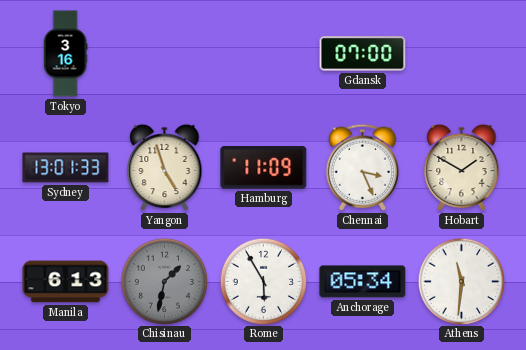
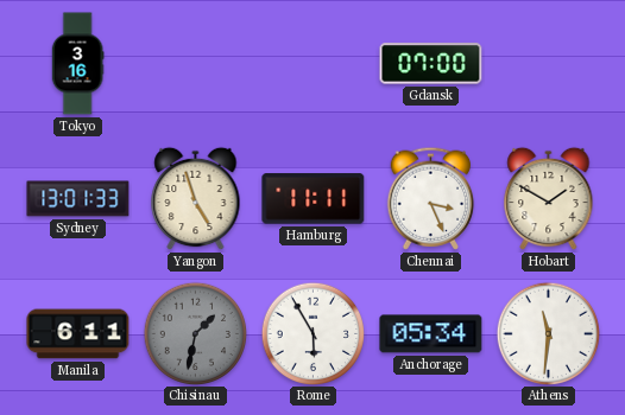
Hamburg: 11:09 -> 11:11
Manila: 6:13 -> 6:11
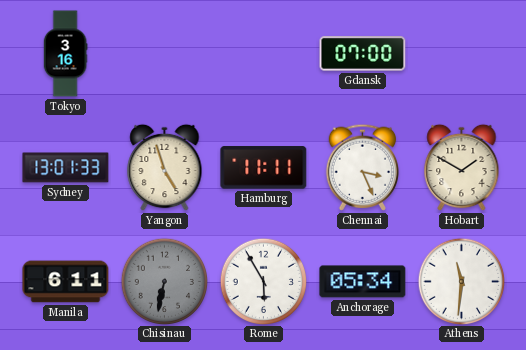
Chisinau: 1:32 -> 6:32
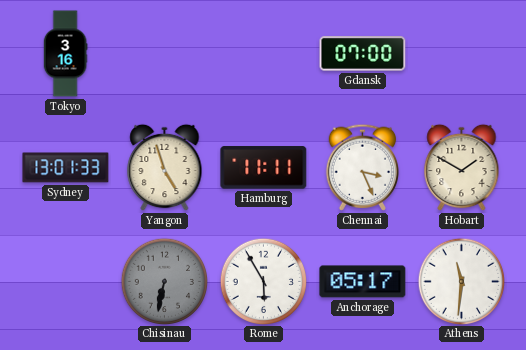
Manila: 6:11 -> none
Anchorage: 05:34 -> 05:17
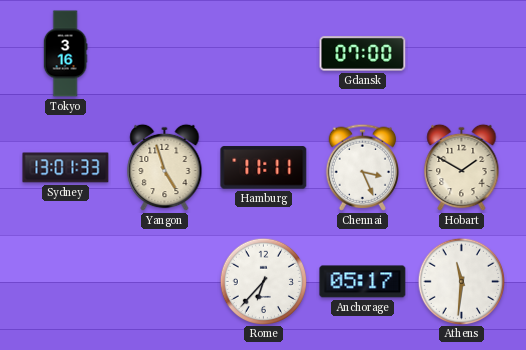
Chisinau: 6:32 -> none
Rome: 5:55 -> 6:37
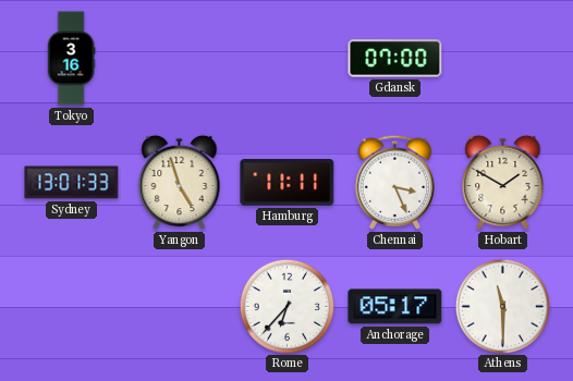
Athens: 11:31 -> 11:30
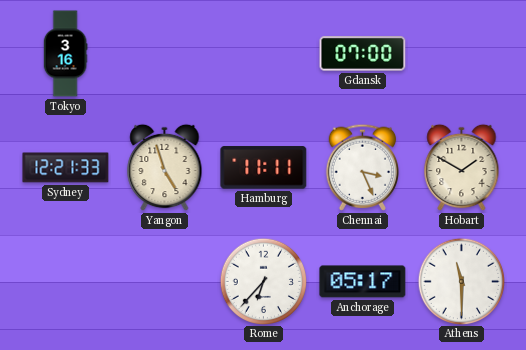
Sydney: 13:01 -> 12:21
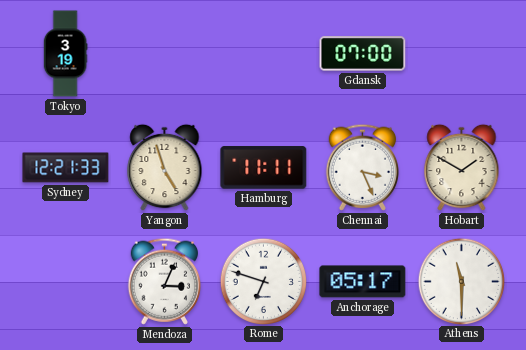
Tokyo: 3:16 -> 3:19
Mendoza: none -> 3:04
Rome: 6:37 -> 6:48
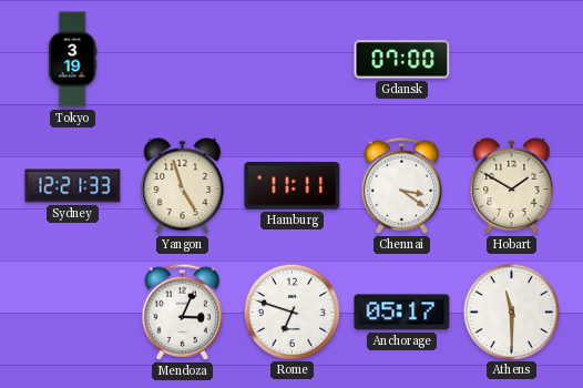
Chennai: 3:26 -> 3:21
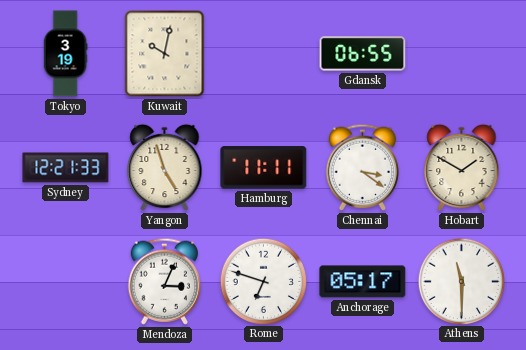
Kuwait: none -> 10:02
Gdansk: 07:00 -> 06:55
